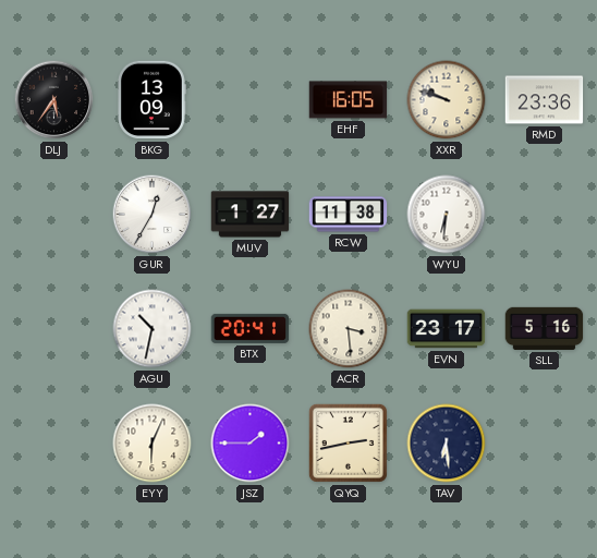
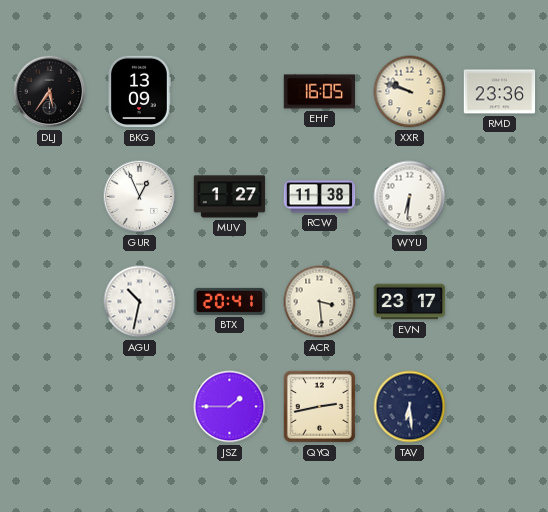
GUR: 12:35 -> 12:56
SLL: 5:16 -> none
EYY: 6:04 -> none
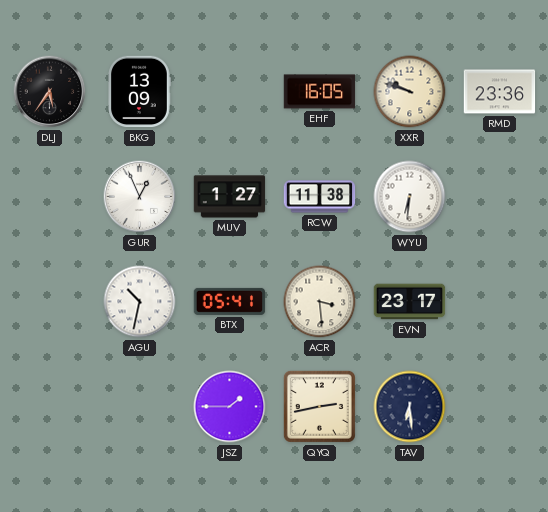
BTX: 20:41 -> 05:41
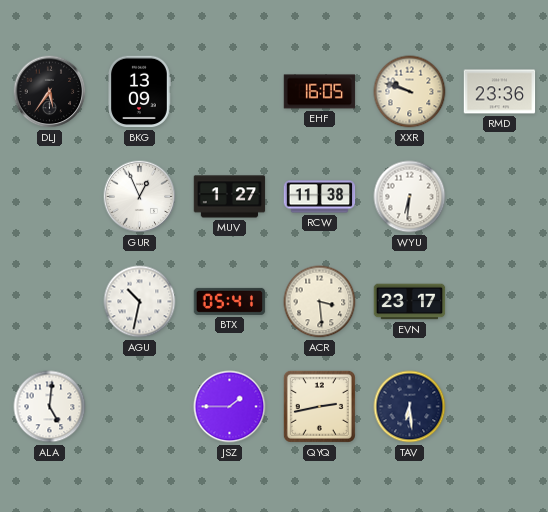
ALA: none -> 5:01
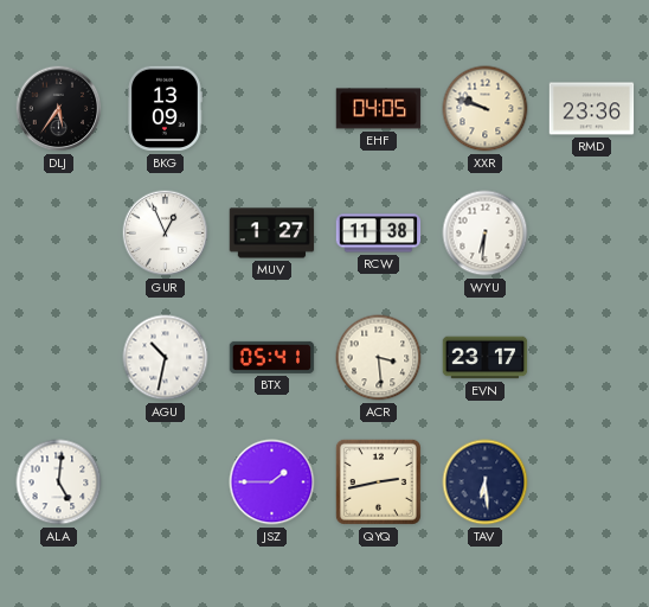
EHF: 16:05 -> 04:05
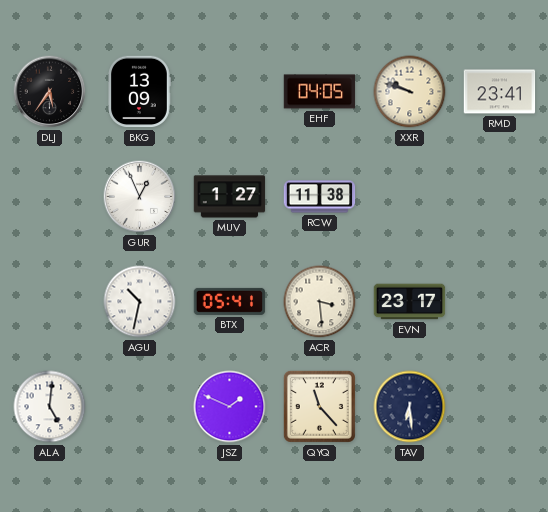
RMD: 23:36 -> 23:41
WYU: 6:31 -> none
JSZ: 1:45 -> 1:49
QYQ: 2:43 -> 11:23
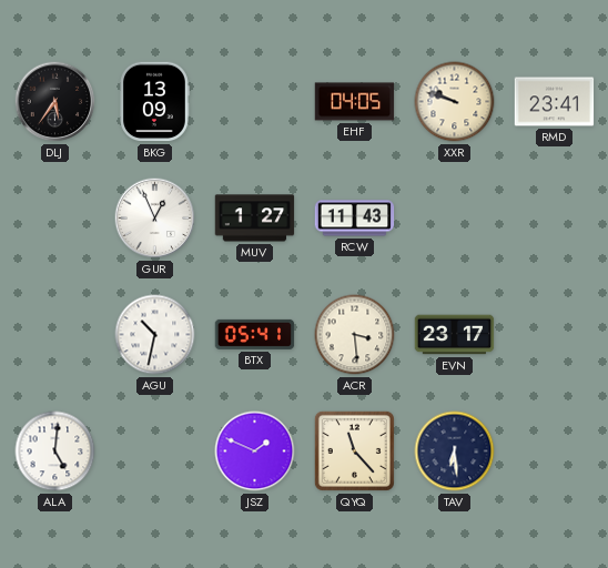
RCW: 11:38 -> 11:43
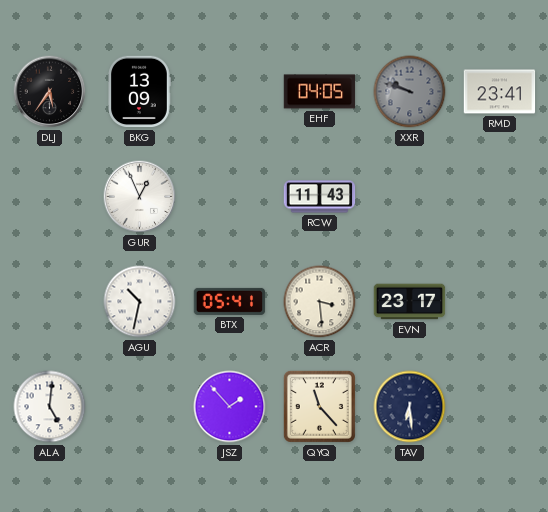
XXR dial: cream -> grey
MUV: 1:27 -> none
JSZ: 1:49 -> 1:53
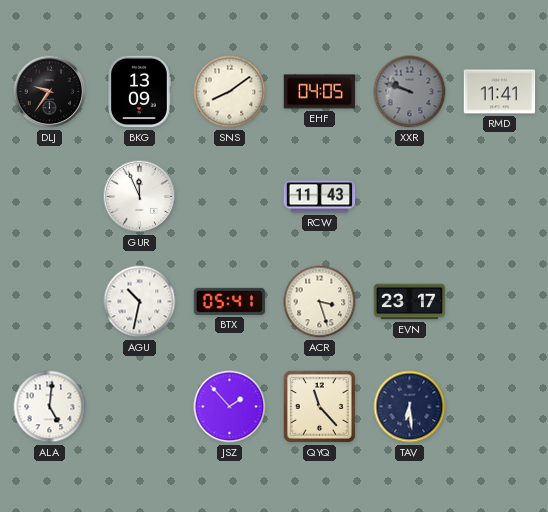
DLJ: 5:36 -> 9:36
SNS: none -> 8:09
RMD: 23:41 -> 11:41
GUR: 12:56 -> 11:56
ACR: 3:29 -> 3:27
